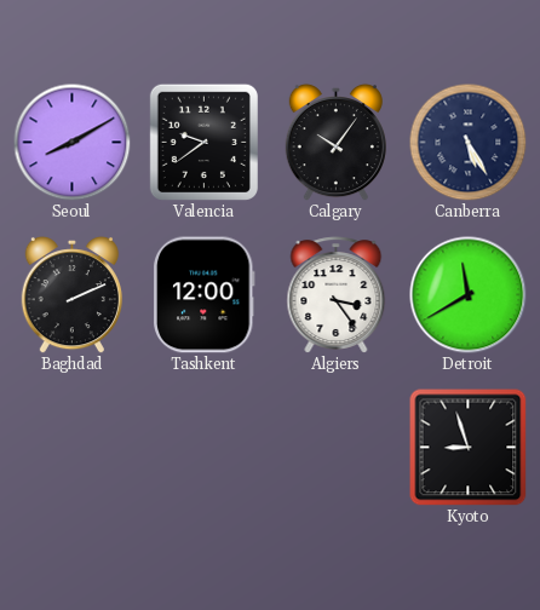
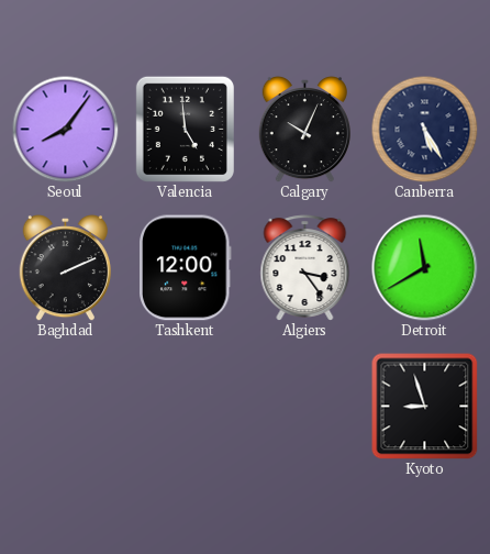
Seoul: 8:10 -> 8:06
Valencia: 9:39 -> 4:59
Calgary: 10:06 -> 10:04
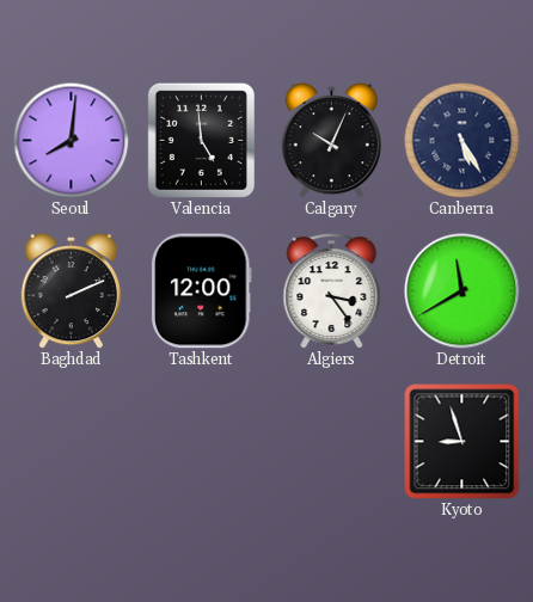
Seoul: 8:06 -> 8:01
